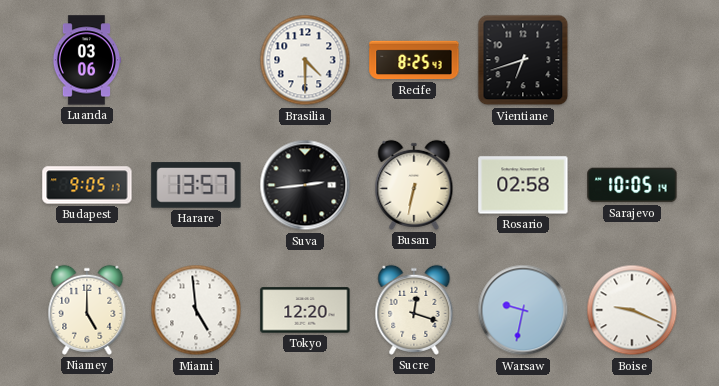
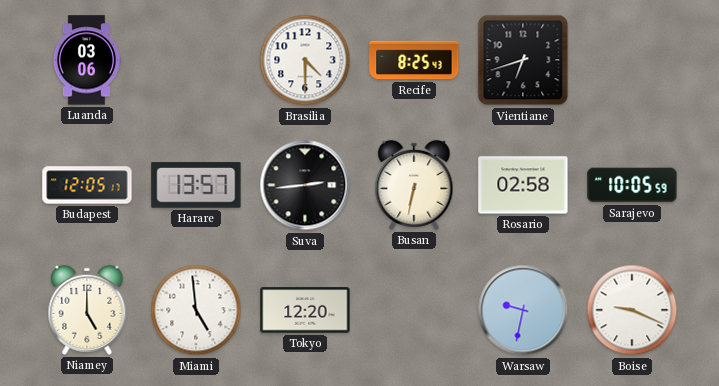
Budapest: 9:05 -> 12:05
Sarajevo: 10:05:14 -> 10:05:59
Sucre: 12:18 -> none
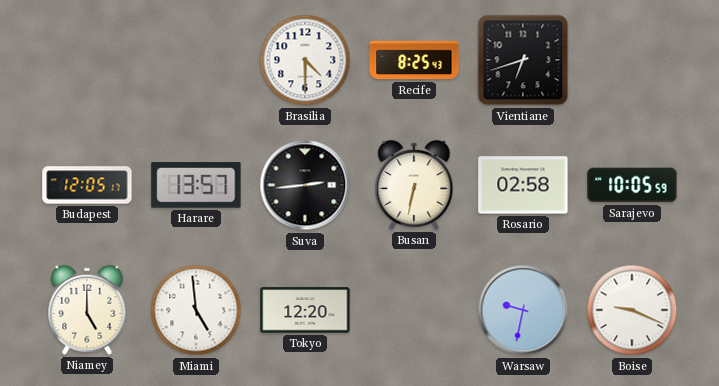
Luanda: 03:06 -> none
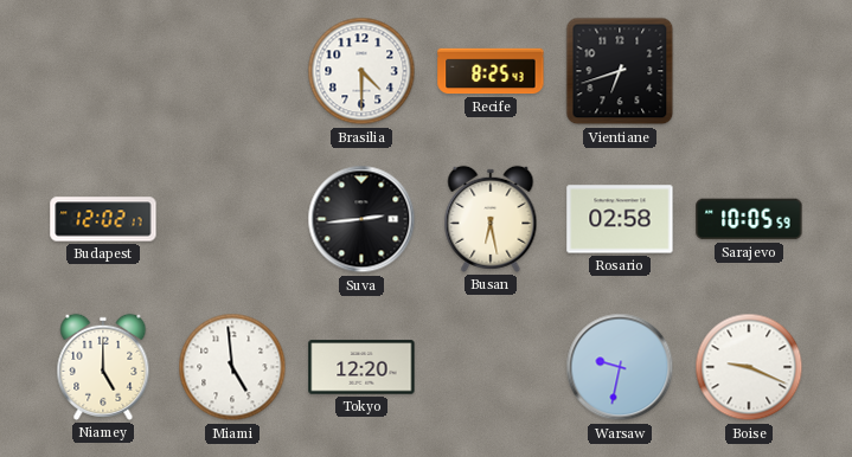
Budapest: 12:05 -> 12:02
Harare: 13:57 -> none
Busan: 6:32 -> 6:28
